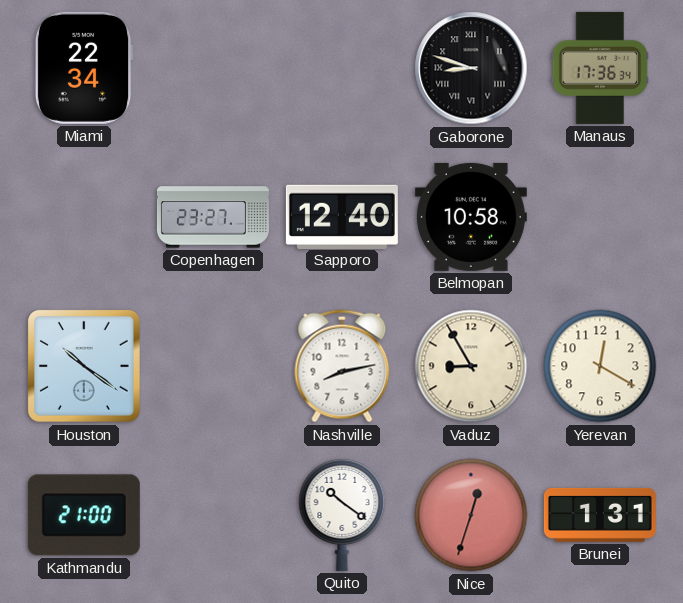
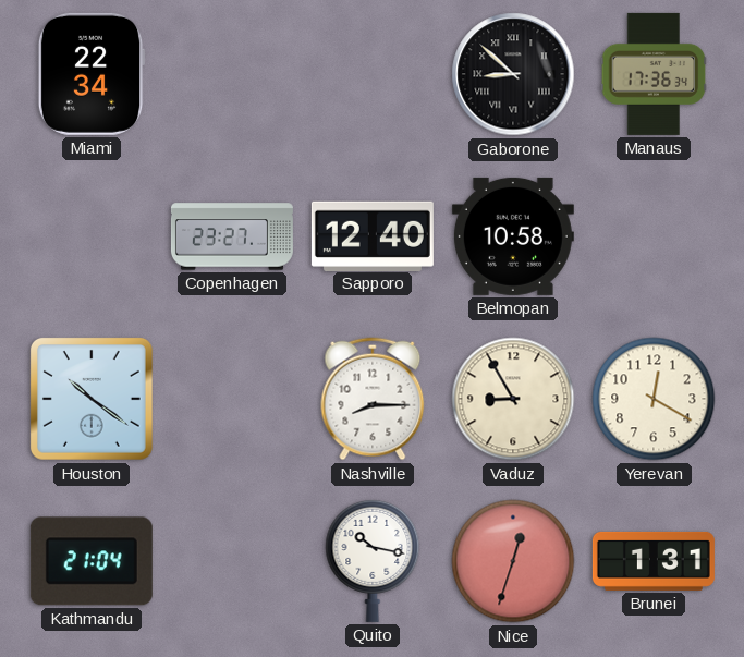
Gaborone: 8:48 -> 8:52
Nashville: 8:13 -> 8:15
Kathmandu: 21:00 -> 21:04
Quito: 10:21 -> 10:17
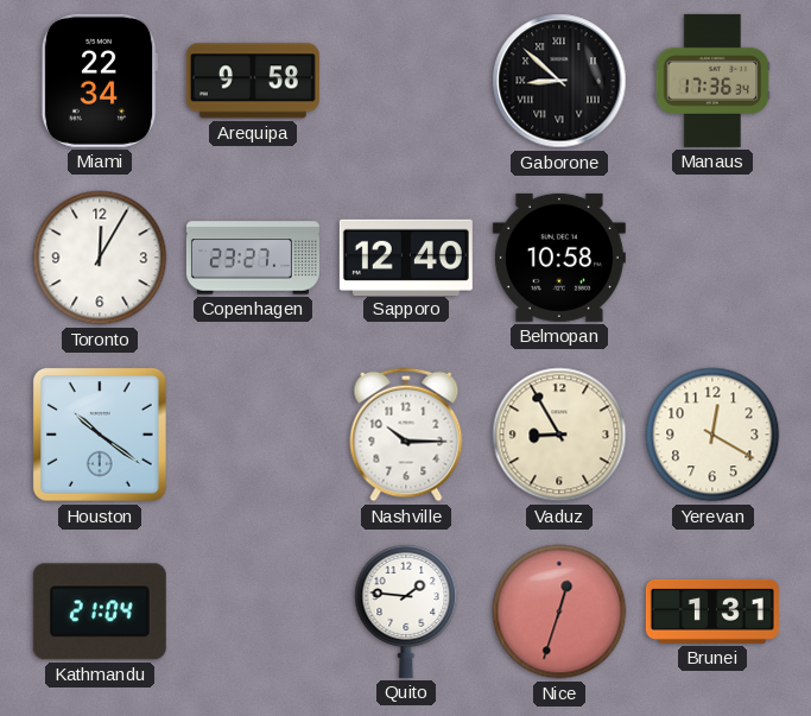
Arequipa: none -> 9:58
Toronto: none -> 12:05
Nashville: 8:15 -> 10:15
Quito: 10:17 -> 1:46
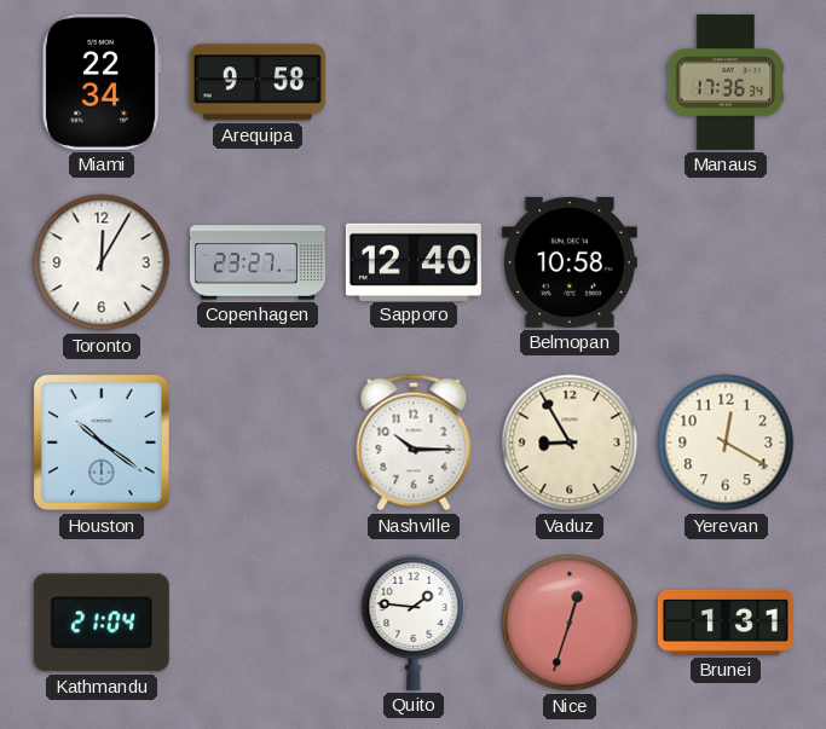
Gaborone: 8:52 -> none
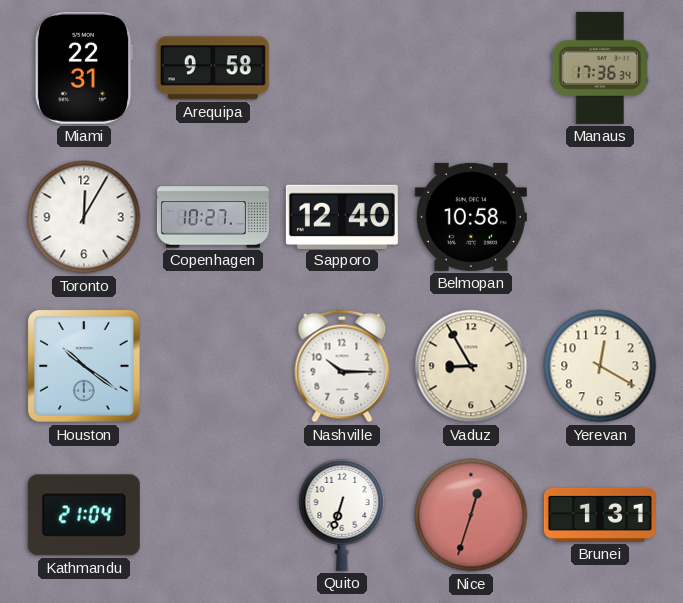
Miami: 22:34 -> 22:31
Copenhagen: 23:27 -> 10:27
Quito: 1:46 -> 6:33
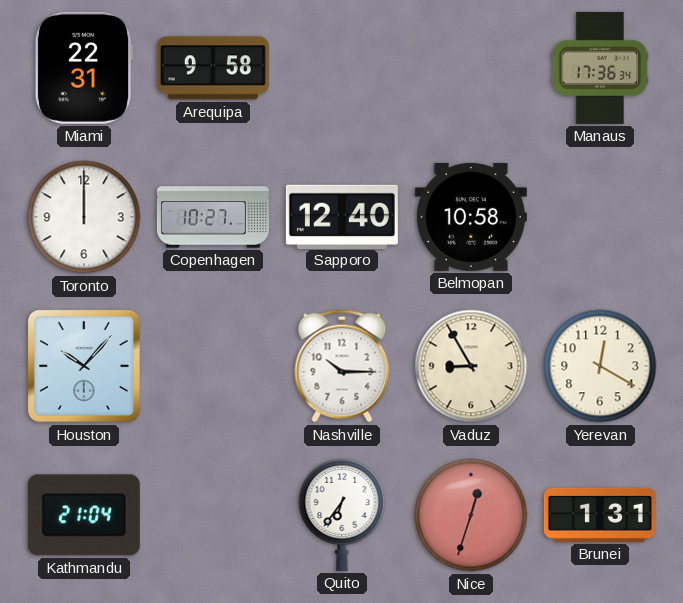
Toronto: 12:05 -> 12:00
Houston: 10:21 -> 10:07
Quito: 6:33 -> 6:36
